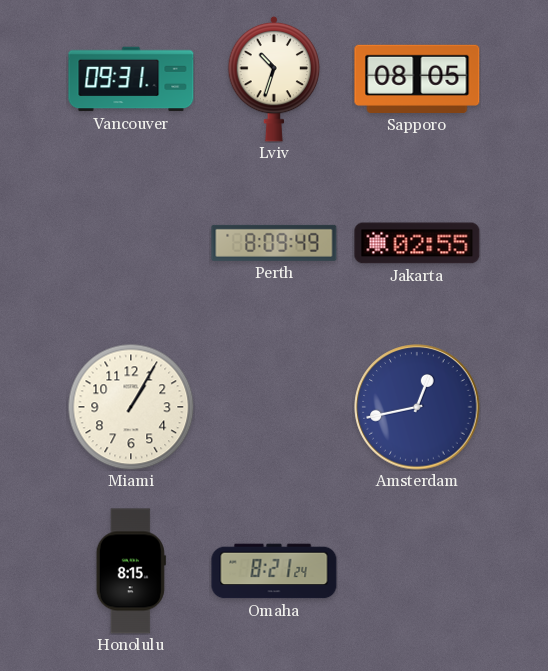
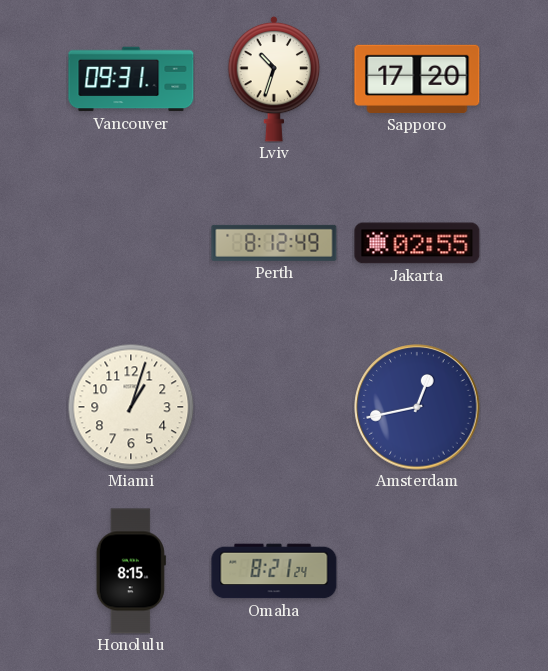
Sapporo: 08:05 -> 17:20
Perth: 8:09 -> 8:12
Miami: 1:05 -> 1:03
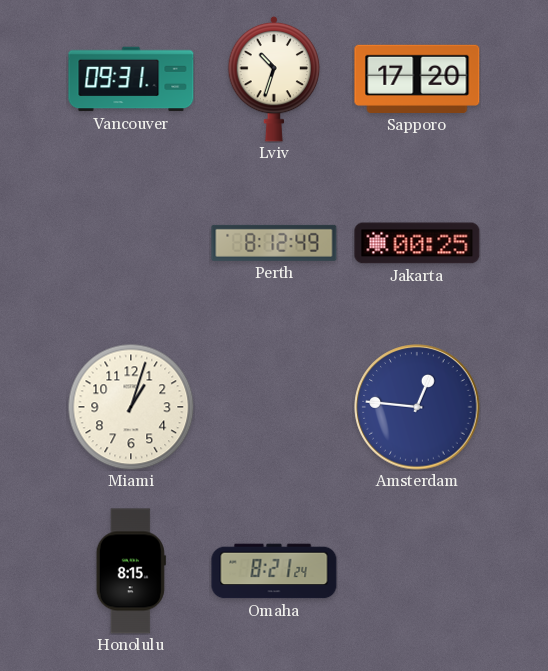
Jakarta: 02:55 -> 00:25
Amsterdam: 12:43 -> 12:46
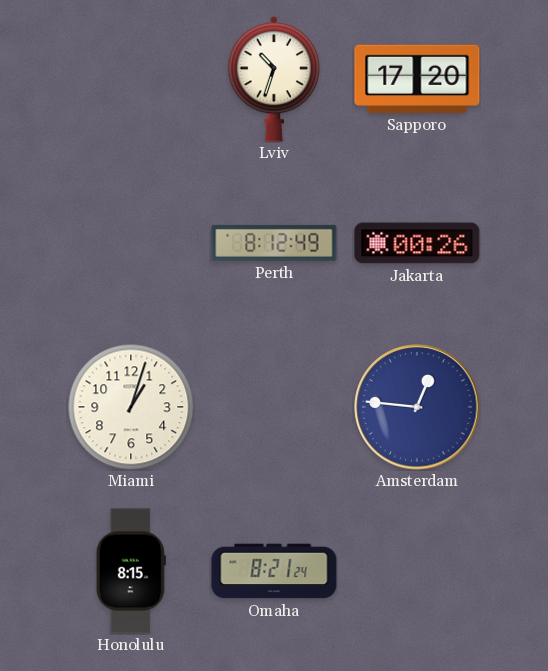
Vancouver: 09:31 -> none
Jakarta: 00:25 -> 00:26
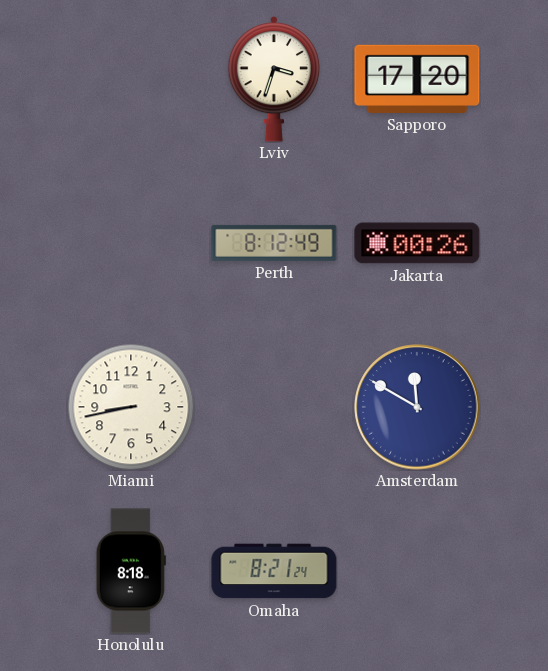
Lviv: 10:33 -> 3:33
Miami: 1:03 -> 8:43
Amsterdam: 12:46 -> 11:50
Honolulu: 8:15 -> 8:18
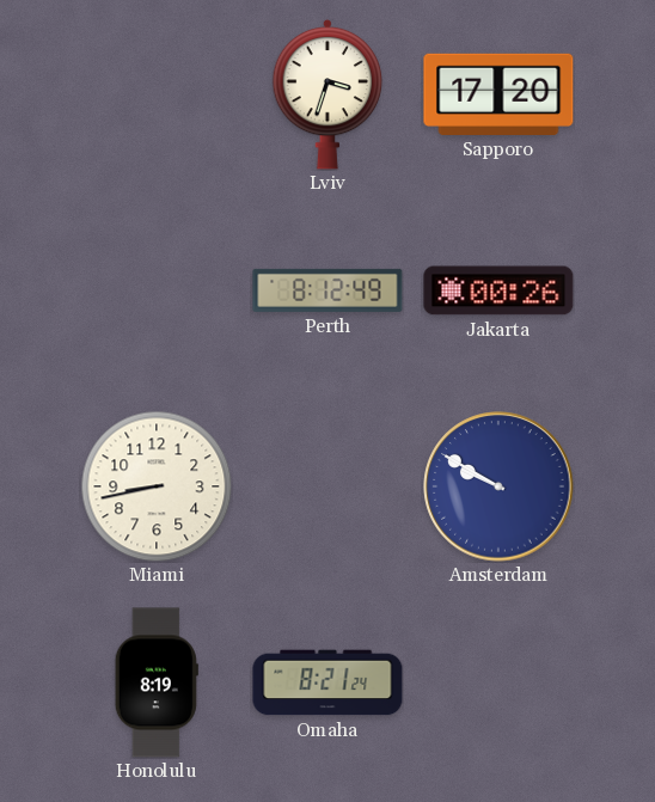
Amsterdam: 11:50 -> 9:50
Honolulu: 8:18 -> 8:19
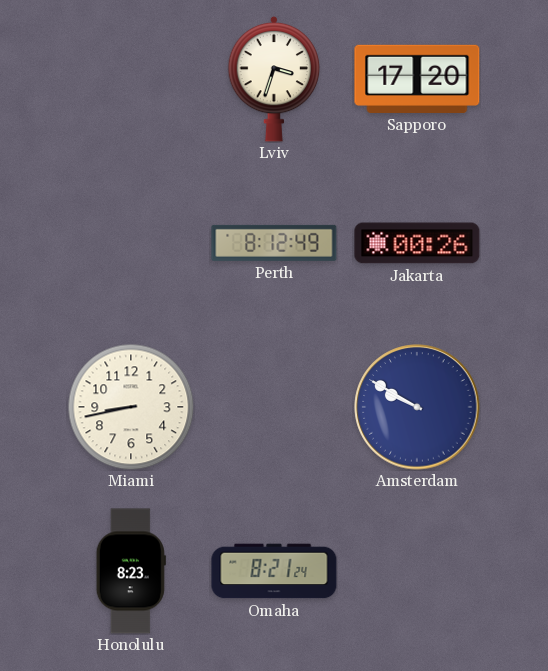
Honolulu: 8:19 -> 8:23
